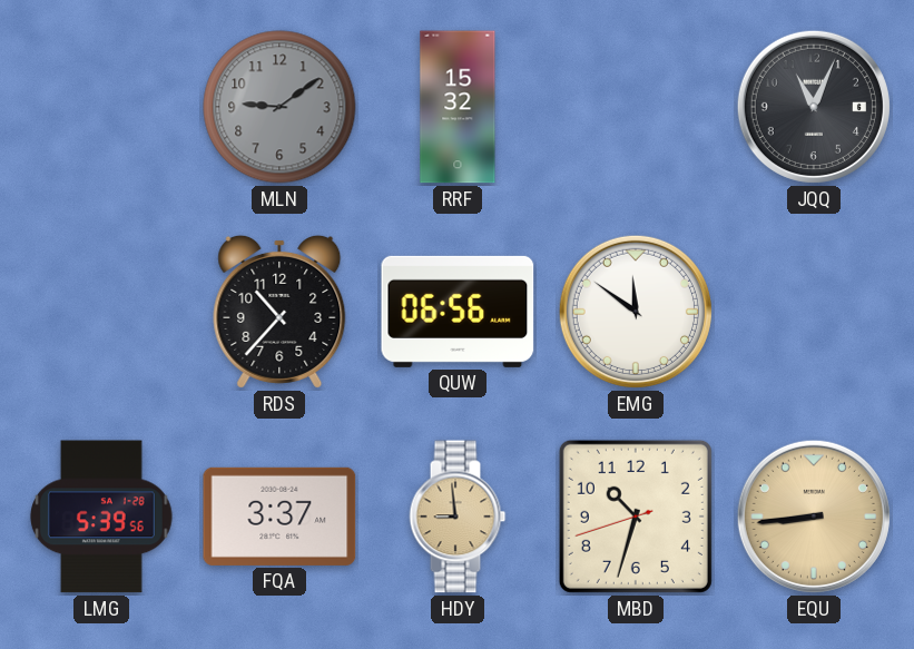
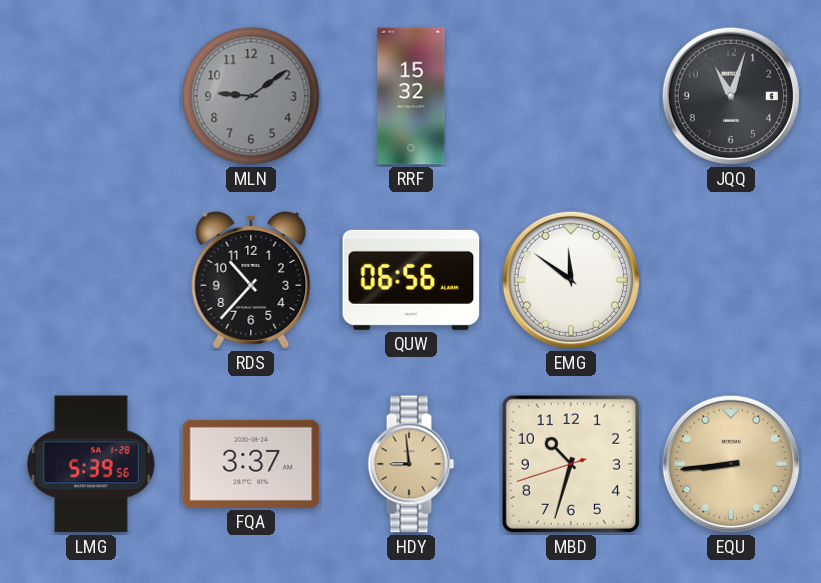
JQQ: 11:04 -> 11:03
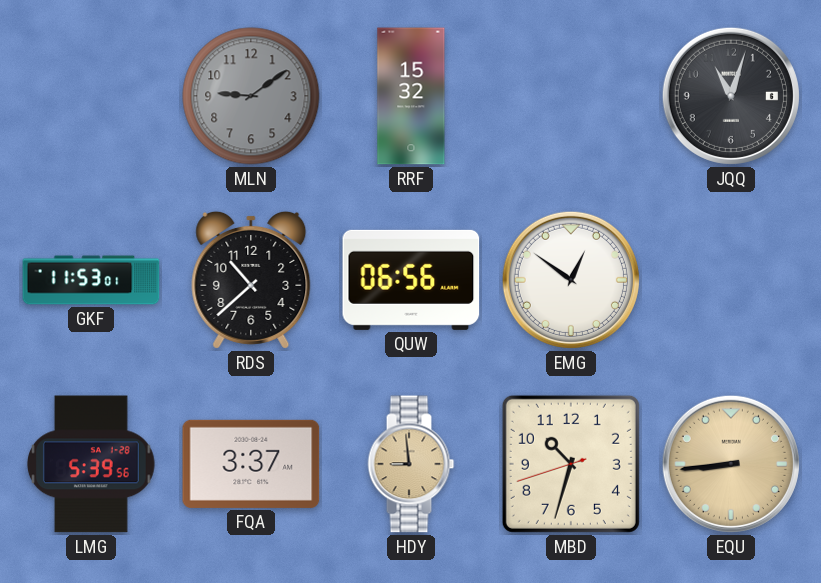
GKF: none -> 11:53
RDS: 10:37 -> 10:38
EMG: 11:51 -> 12:51
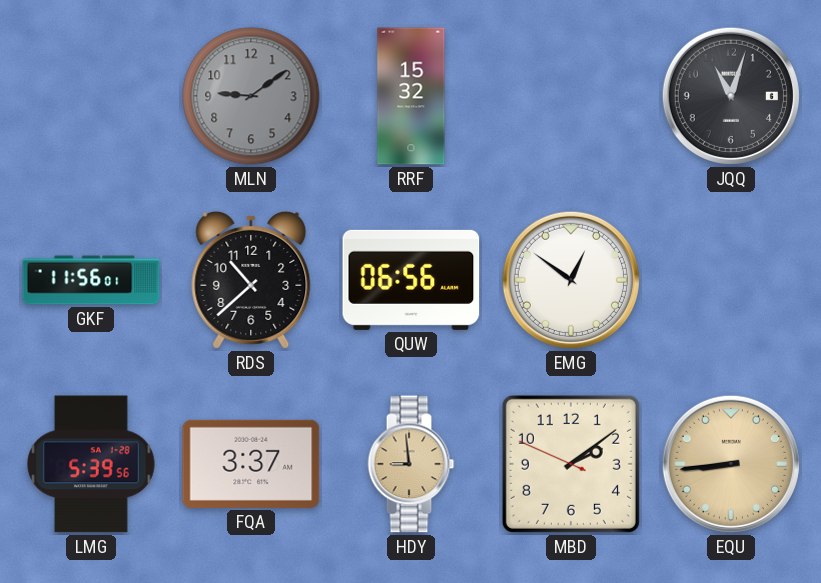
GKF: 11:53 -> 11:56
MBD: 10:32 -> 2:08
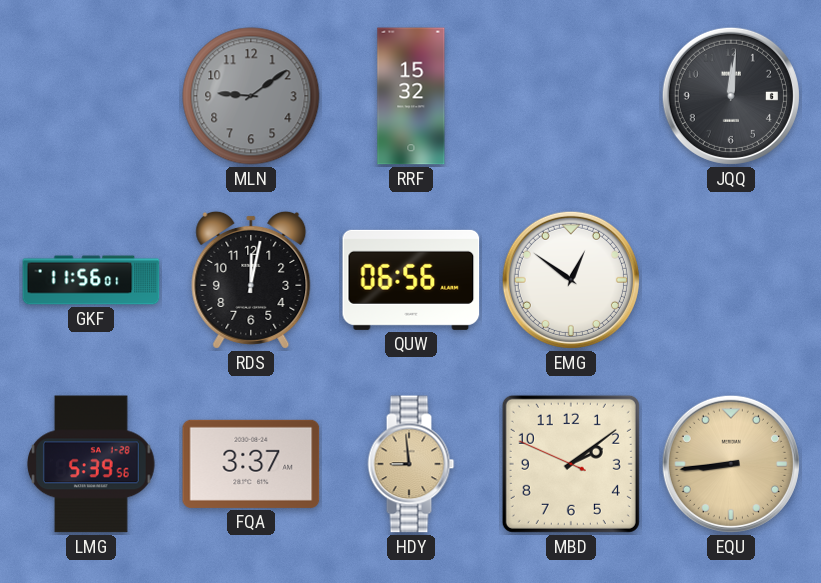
JQQ: 11:03 -> 12:01
RDS: 10:38 -> 12:02
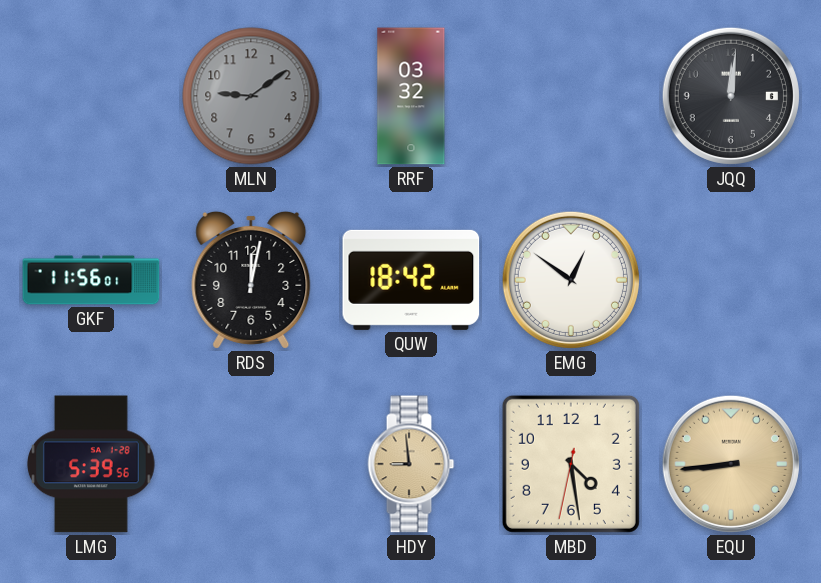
RRF: 15:32 -> 03:32
QUW: 06:56 -> 18:42
FQA: 3:37 -> none
MBD: 2:08 -> 4:28
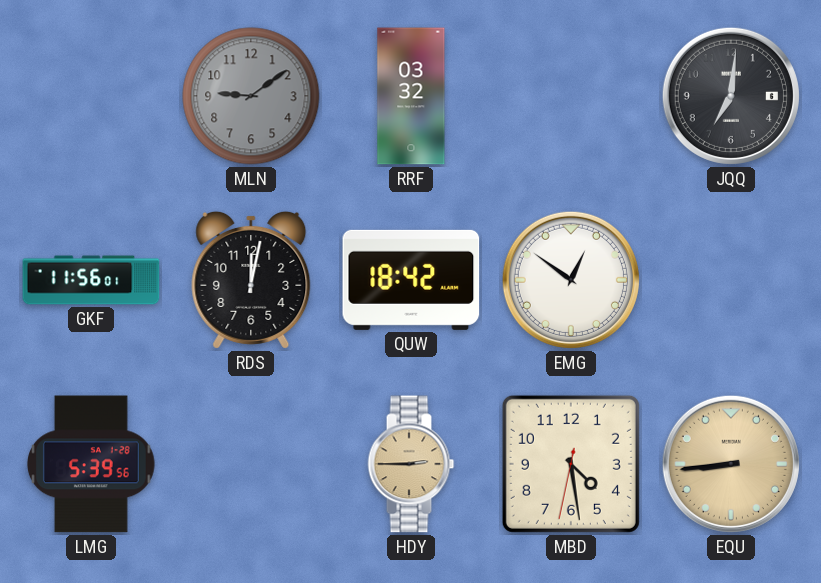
JQQ: 12:01 -> 7:01
HDY: 8:59 -> 2:45
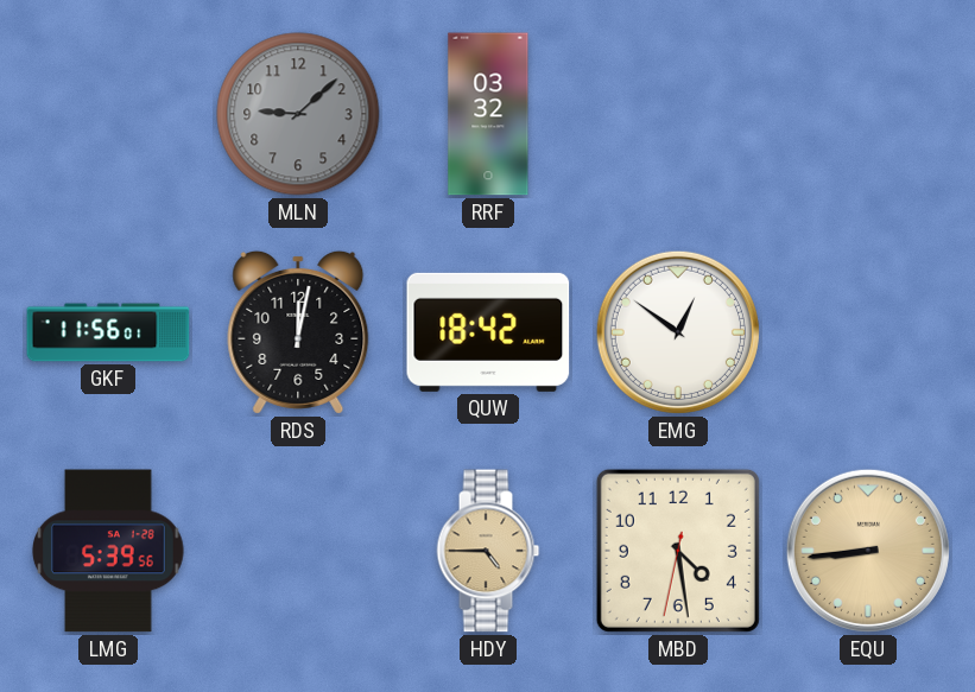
MLN: 9:09 -> 9:08
JQQ: 7:01 -> none
HDY: 2:45 -> 4:45
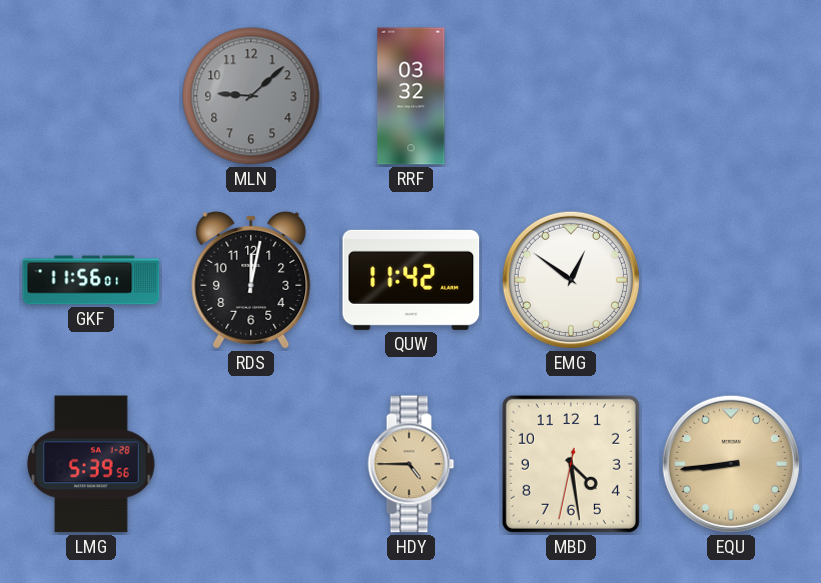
QUW: 18:42 -> 11:42
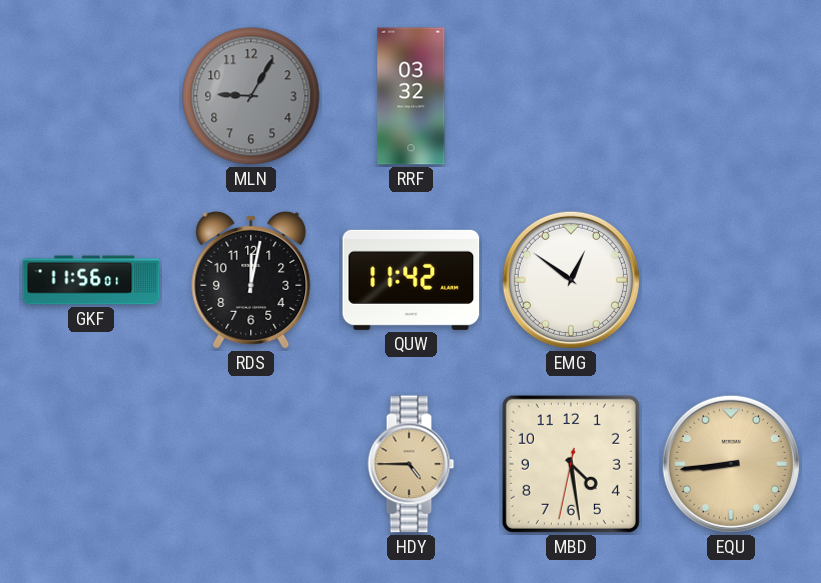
MLN: 9:08 -> 9:05
LMG: 5:39 -> none
